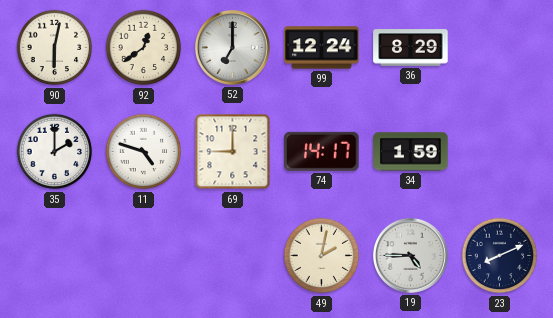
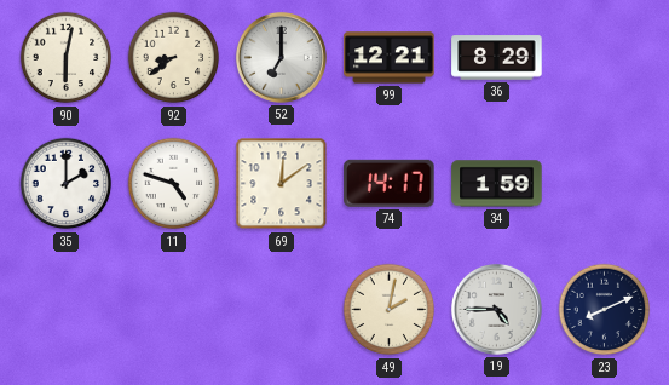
92: 12:39 -> 8:39
99: 12:24 -> 12:21
69: 9:00 -> 12:09
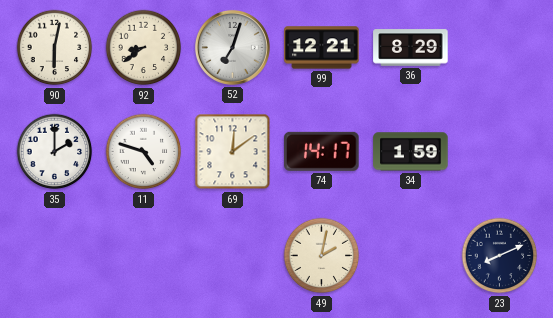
52: 7:00 -> 7:03
19: 4:45 -> none
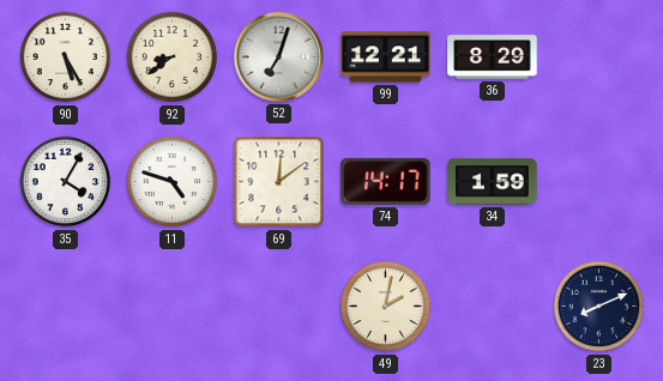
90: 6:02 -> 5:25
35: 2:00 -> 4:05
